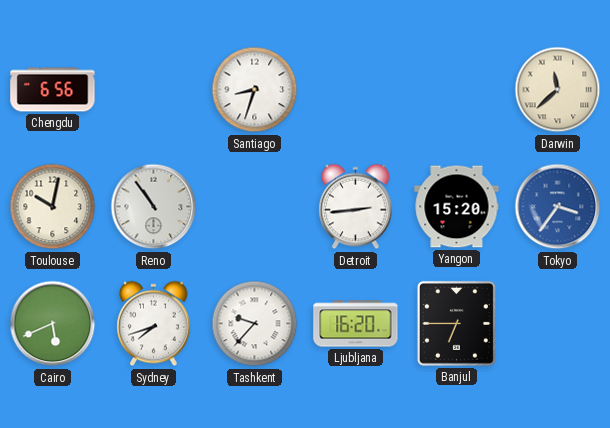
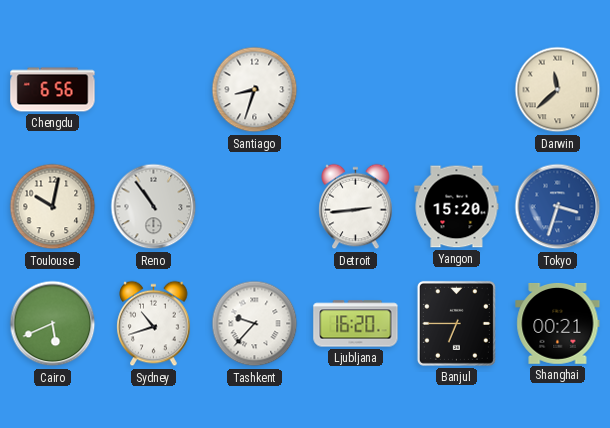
Tokyo: 3:36 -> 3:33
Sydney: 7:42 -> 10:42
Shanghai: none -> 00:21
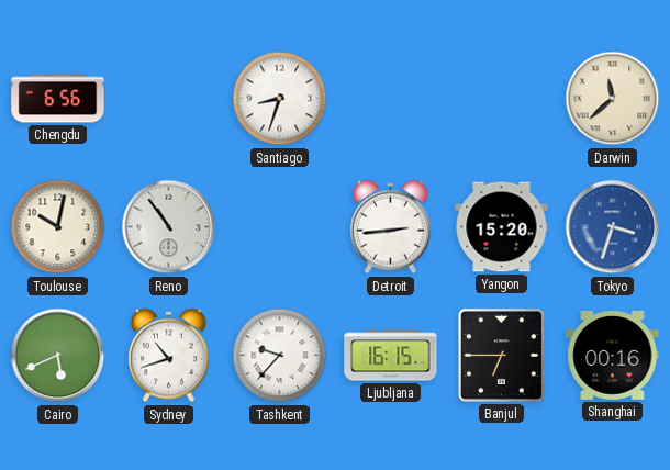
Ljubljana: 16:20 -> 16:15
Shanghai: 00:21 -> 00:16
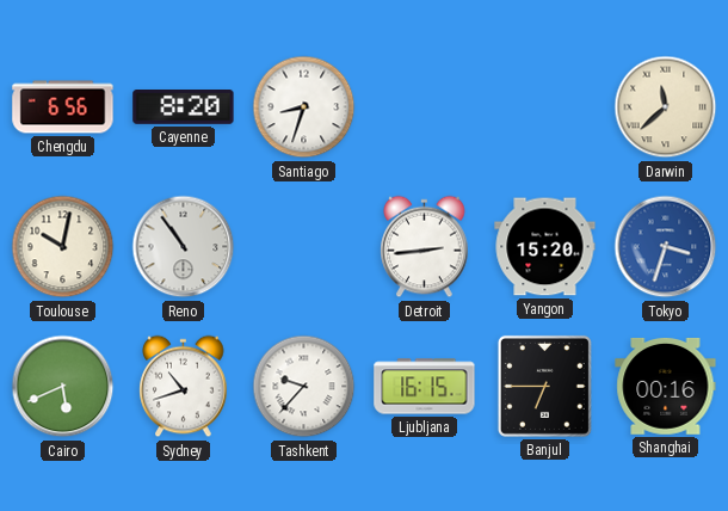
Cayenne: none -> 8:20
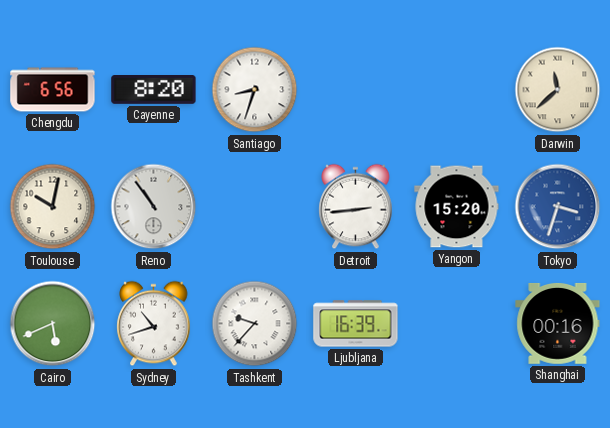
Ljubljana: 16:15 -> 16:39
Banjul: 6:45 -> none
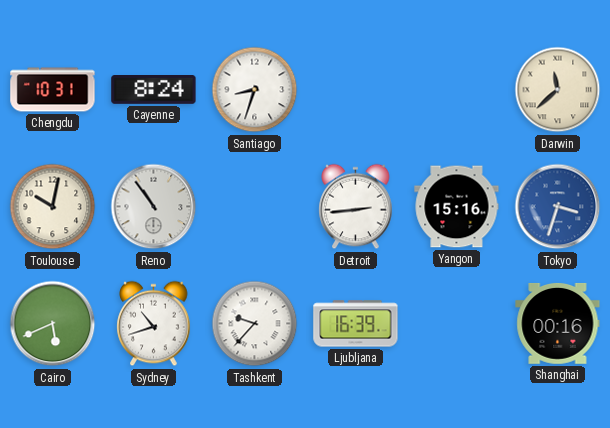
Chengdu: 6:56 -> 10:31
Cayenne: 8:20 -> 8:24
Yangon: 15:20 -> 15:16
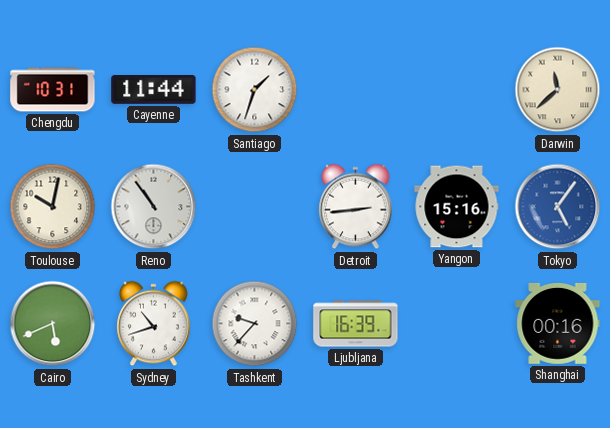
Cayenne: 8:24 -> 11:44
Santiago: 8:33 -> 1:33
Tokyo: 3:33 -> 5:06
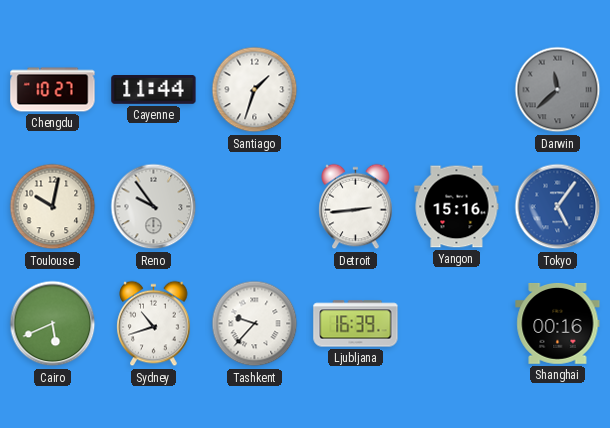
Chengdu: 10:31 -> 10:27
Darwin dial: cream -> grey
Reno: 10:54 -> 9:54
